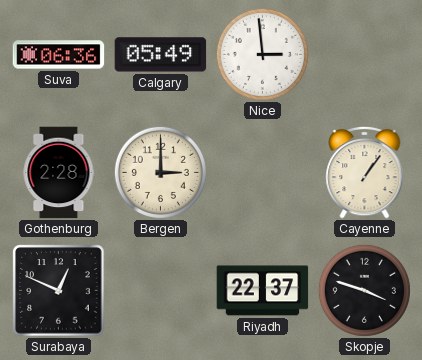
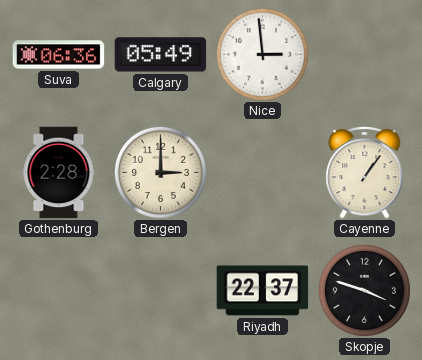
Surabaya: 12:49 -> none
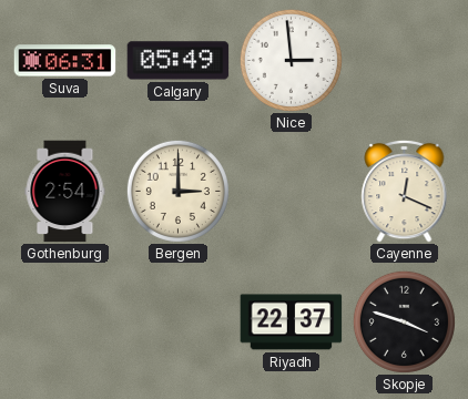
Suva: 06:36 -> 06:31
Gothenburg: 2:28 -> 2:54
Cayenne: 1:06 -> 12:19
